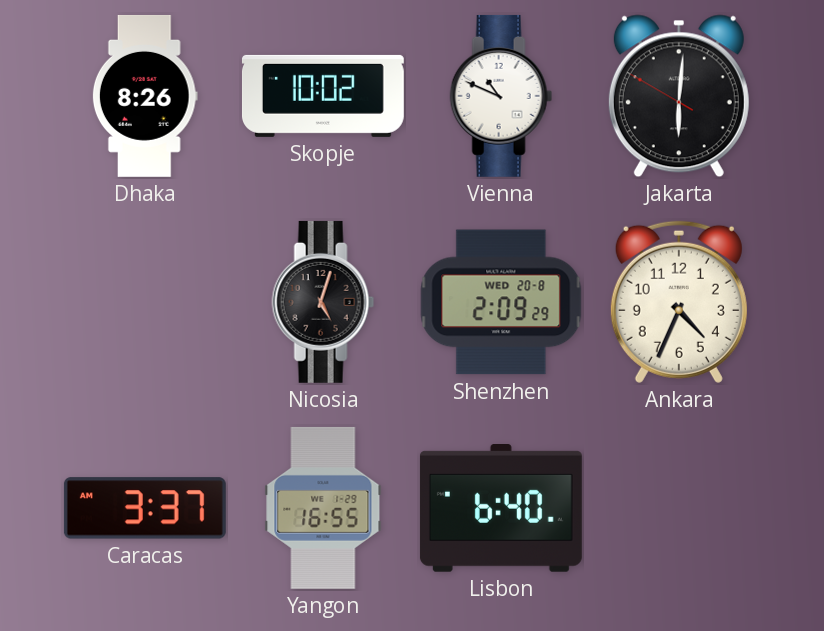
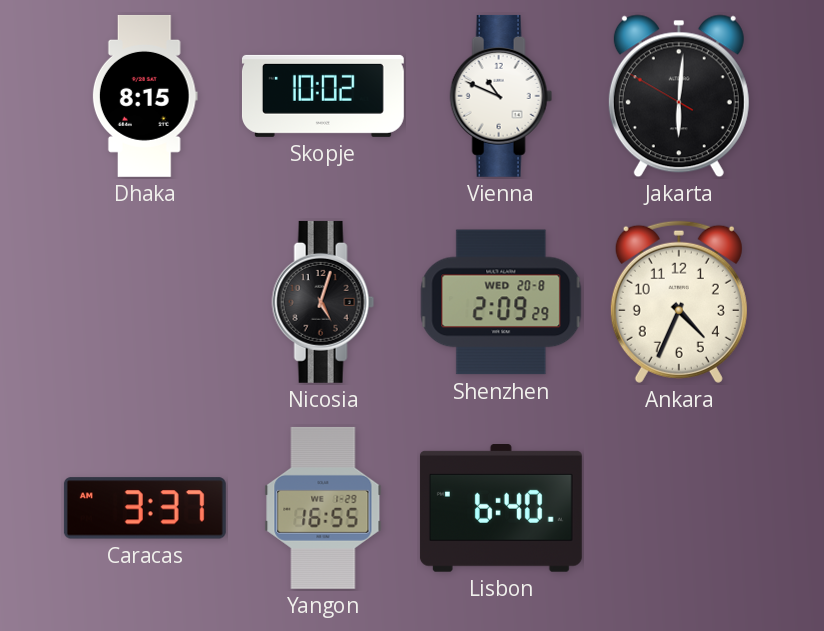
Dhaka: 8:26 -> 8:15
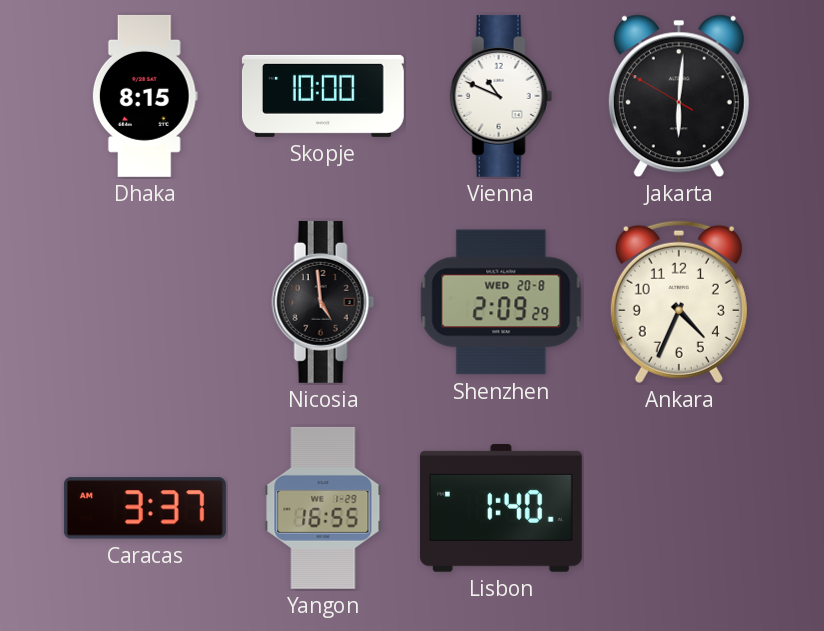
Skopje: 10:02 -> 10:00
Nicosia: 5:03 -> 4:59
Lisbon: 6:40 -> 1:40
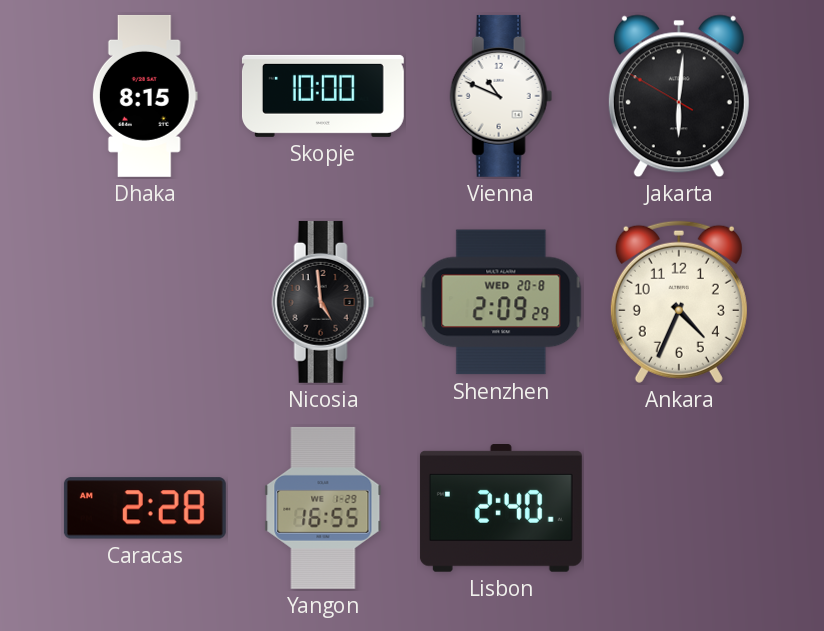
Caracas: 3:37 -> 2:28
Lisbon: 1:40 -> 2:40
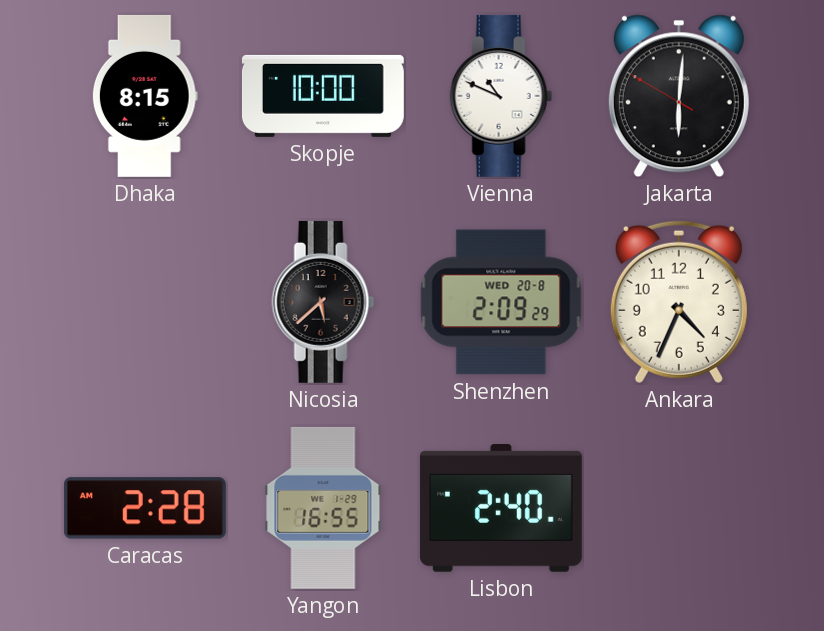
Nicosia: 4:59 -> 5:38
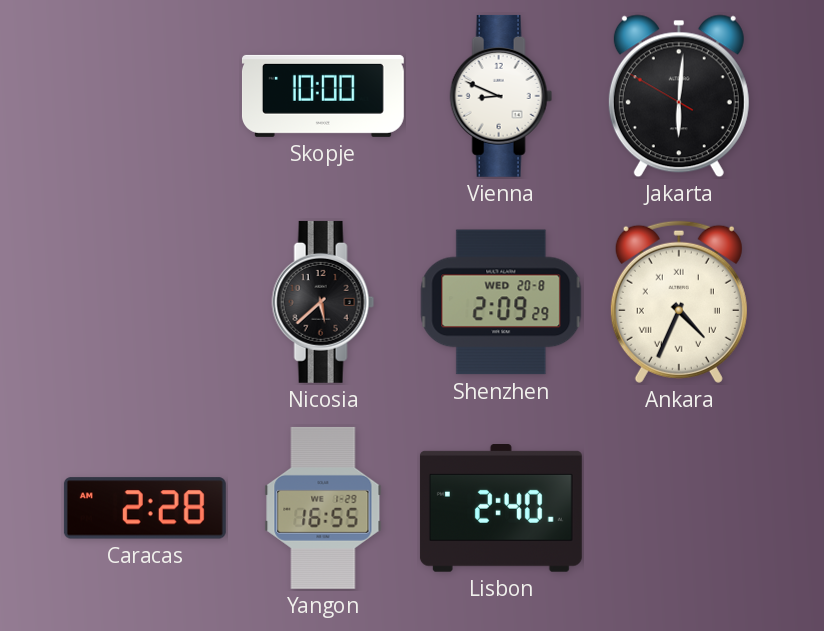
Dhaka: 8:15 -> none
Vienna: 10:49 -> 8:49
Ankara numerals: Arabic -> Roman
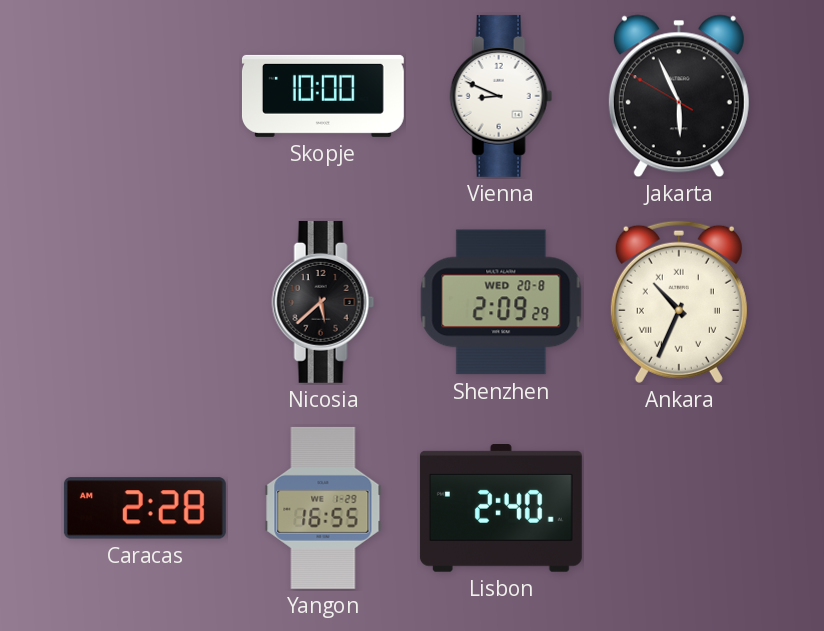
Jakarta: 6:00 -> 5:55
Ankara: 4:34 -> 10:34
